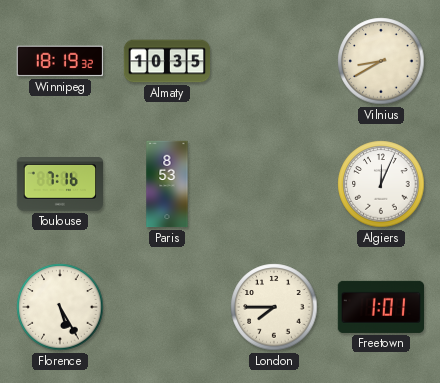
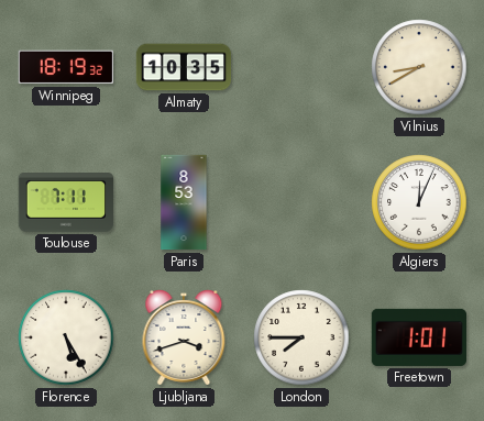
Toulouse: 7:16 -> 7:11
Ljubljana: none -> 3:42
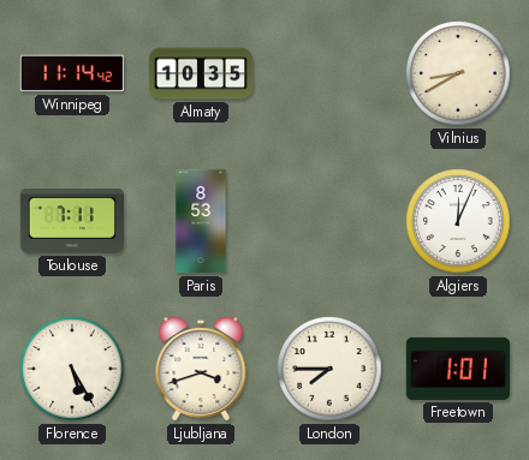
Winnipeg: 18:19 -> 11:14
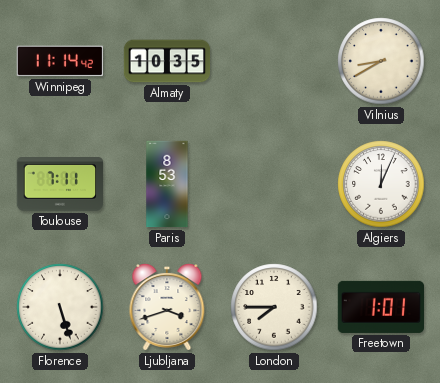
Florence: 5:25 -> 5:27
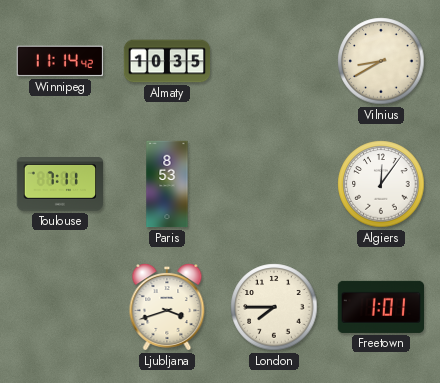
Algiers: 12:04 -> 12:06
Florence: 5:27 -> none
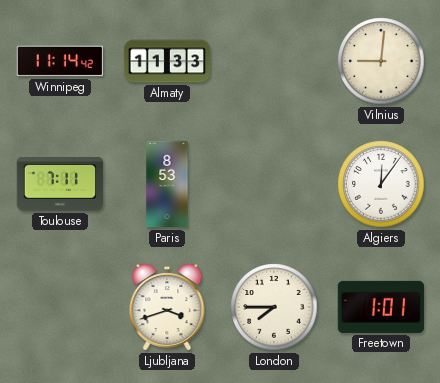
Almaty: 10:35 -> 11:33
Vilnius: 8:40 -> 9:01
